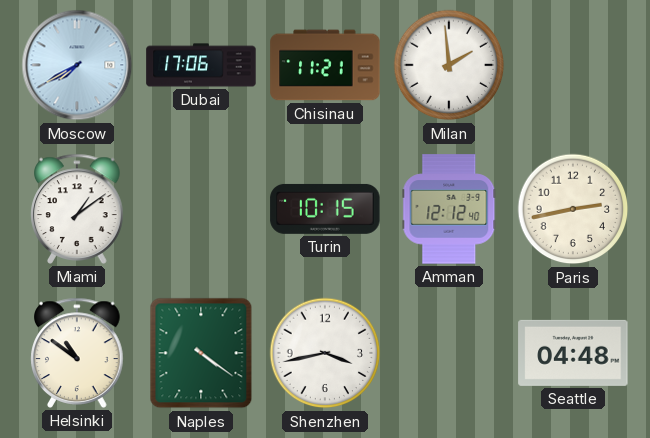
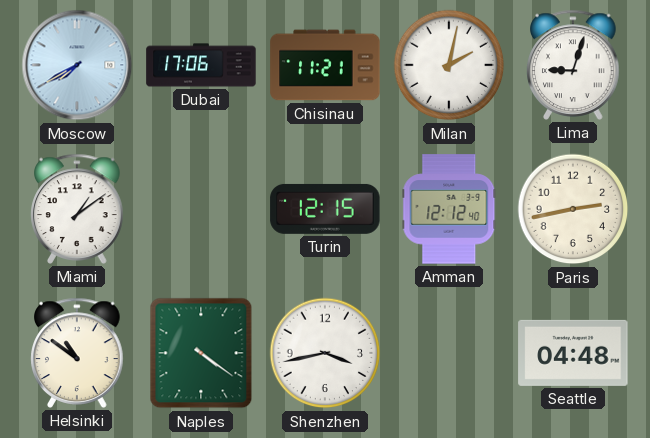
Milan: 1:59 -> 2:02
Lima: none -> 9:03
Turin: 10:15 -> 12:15
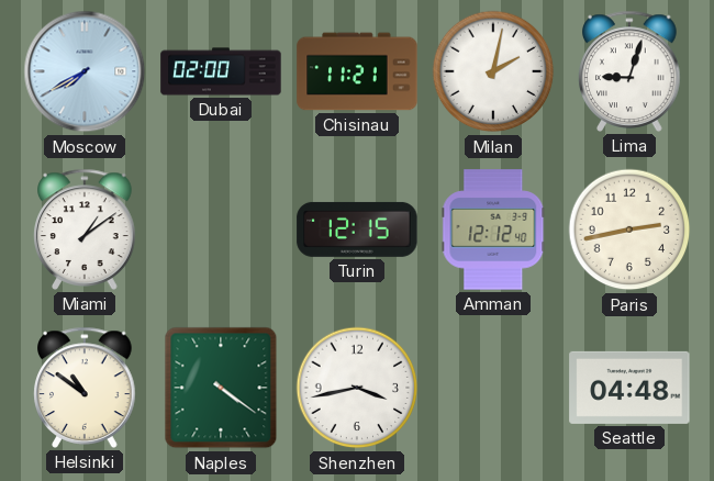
Dubai: 17:06 -> 02:00
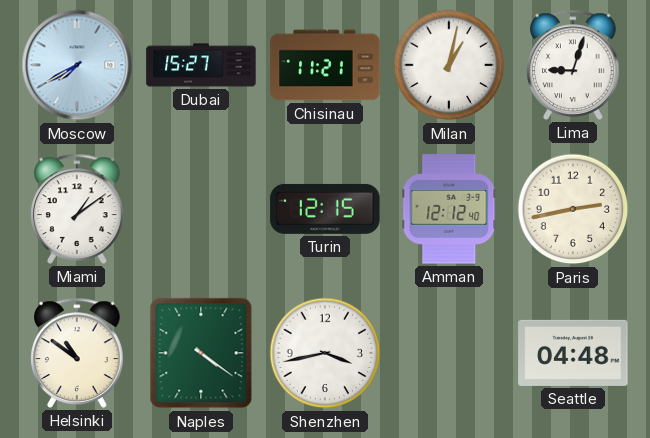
Dubai: 02:00 -> 15:27
Milan: 2:02 -> 1:02
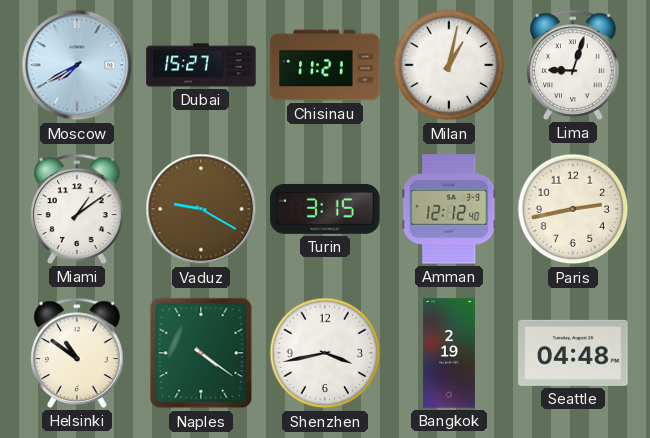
Vaduz: none -> 9:20
Turin: 12:15 -> 3:15
Bangkok: none -> 2:19
